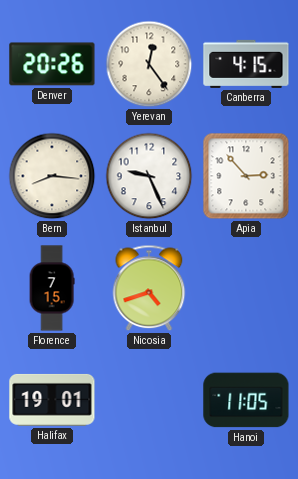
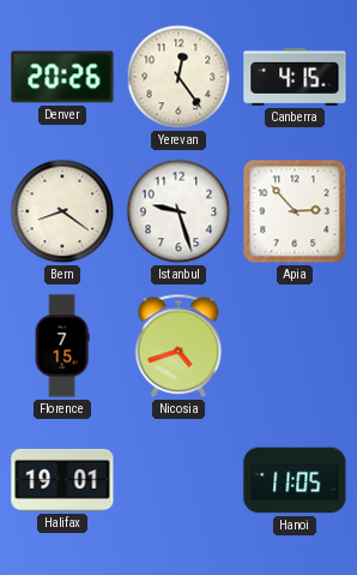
Bern: 8:16 -> 8:21
Istanbul: 9:26 -> 9:27
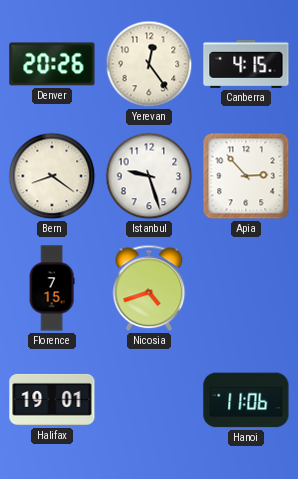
Hanoi: 11:05 -> 11:06
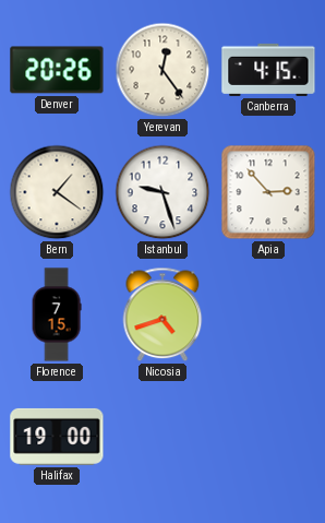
Bern: 8:21 -> 1:21
Halifax: 19:01 -> 19:00
Hanoi: 11:06 -> none
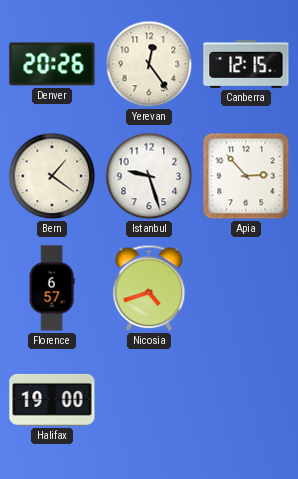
Canberra: 4:15 -> 12:15
Florence: 7:15 -> 6:57
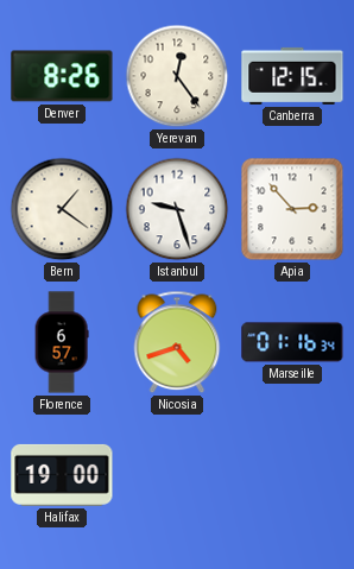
Denver: 20:26 -> 8:26
Marseille: none -> 01:16
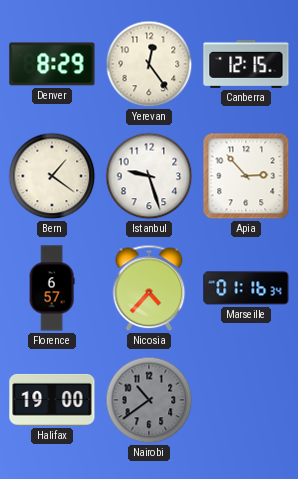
Denver: 8:26 -> 8:29
Nicosia: 4:42 -> 4:37
Nairobi: none -> 10:39
